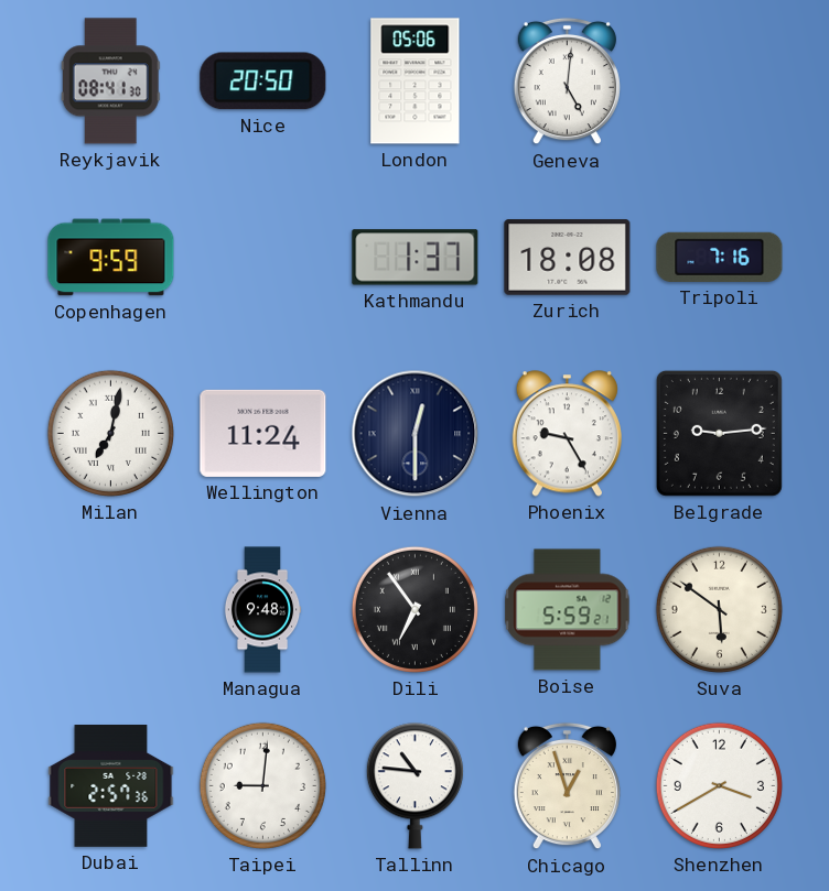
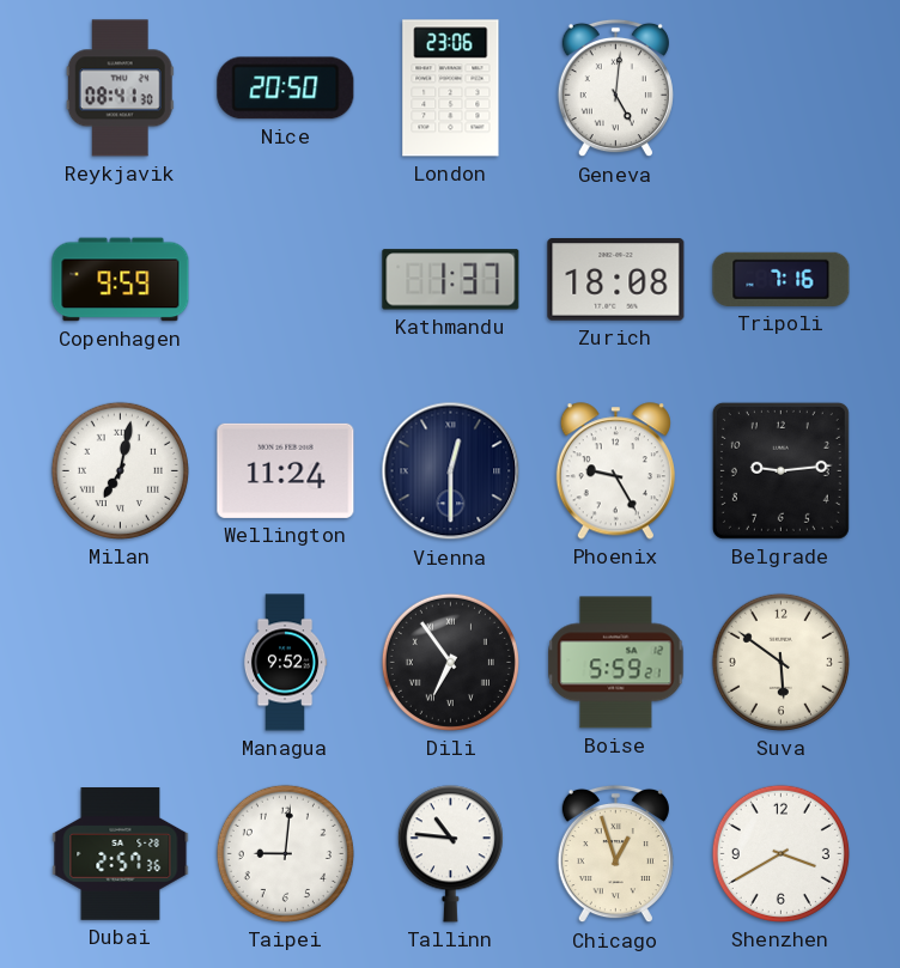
London: 05:06 -> 23:06
Managua: 9:48 -> 9:52
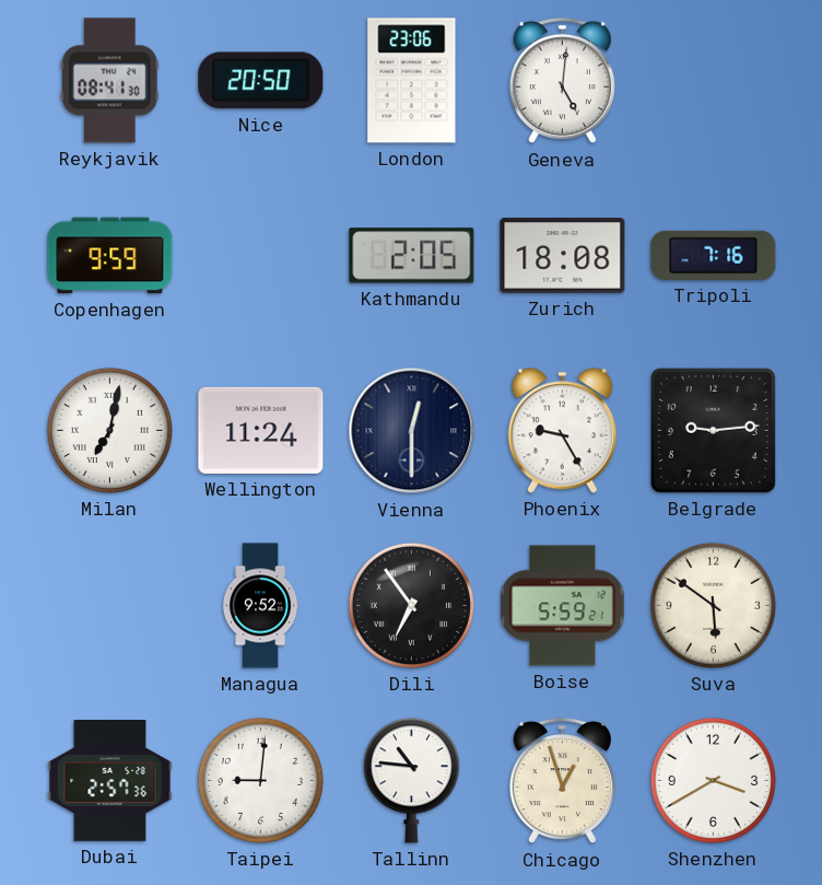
Kathmandu: 1:37 -> 2:05
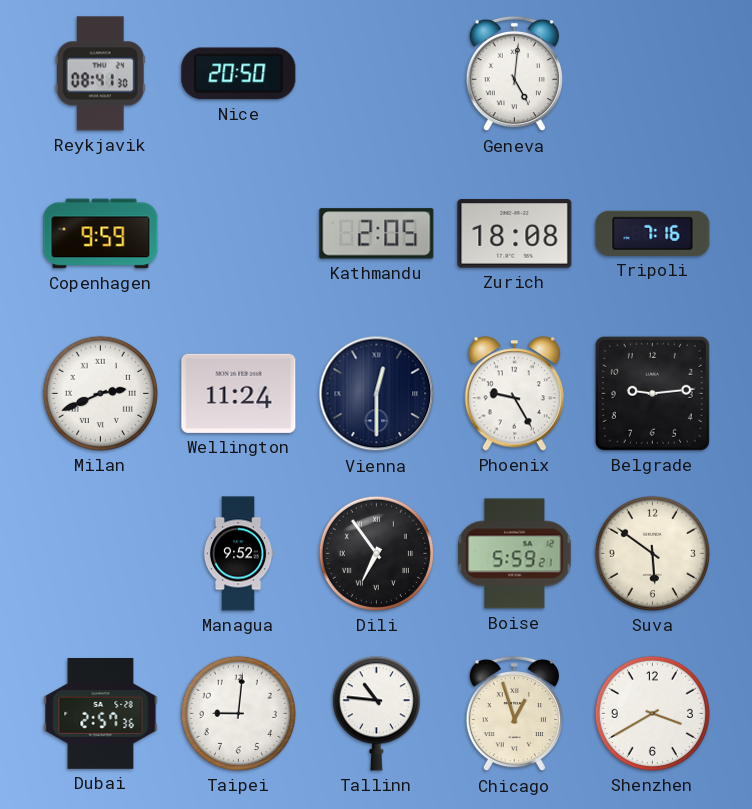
London: 23:06 -> none
Milan: 7:02 -> 2:41
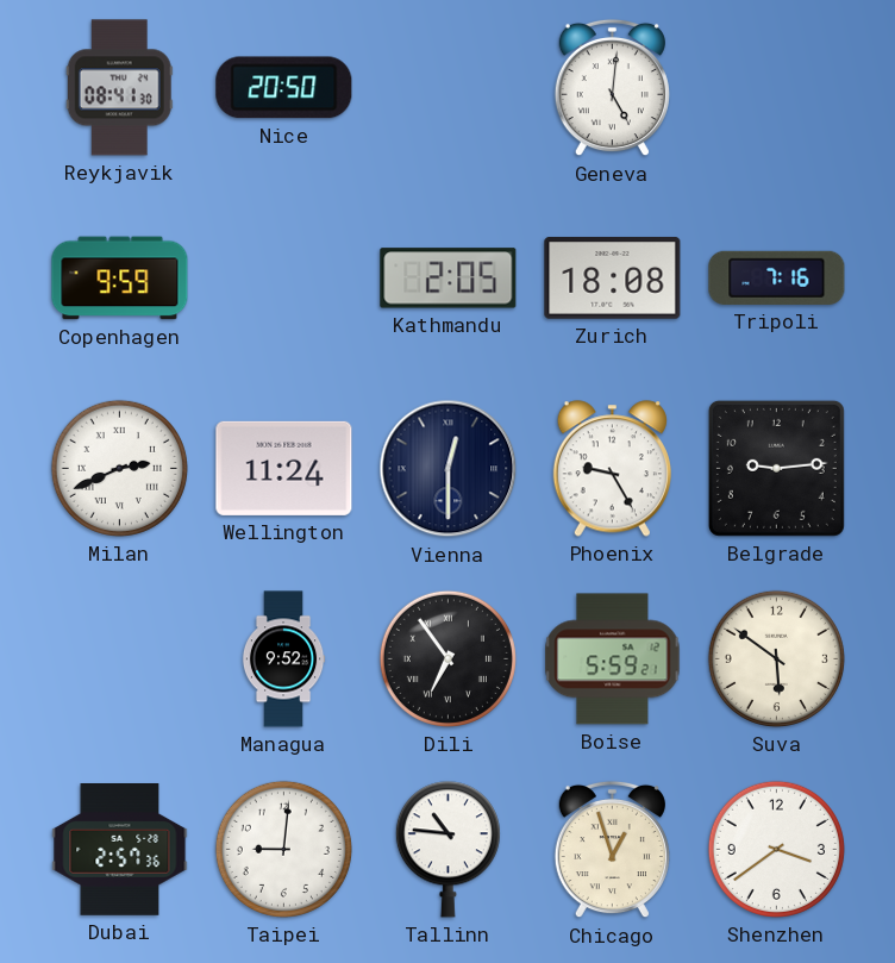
Shenzhen: 3:40 -> 3:39
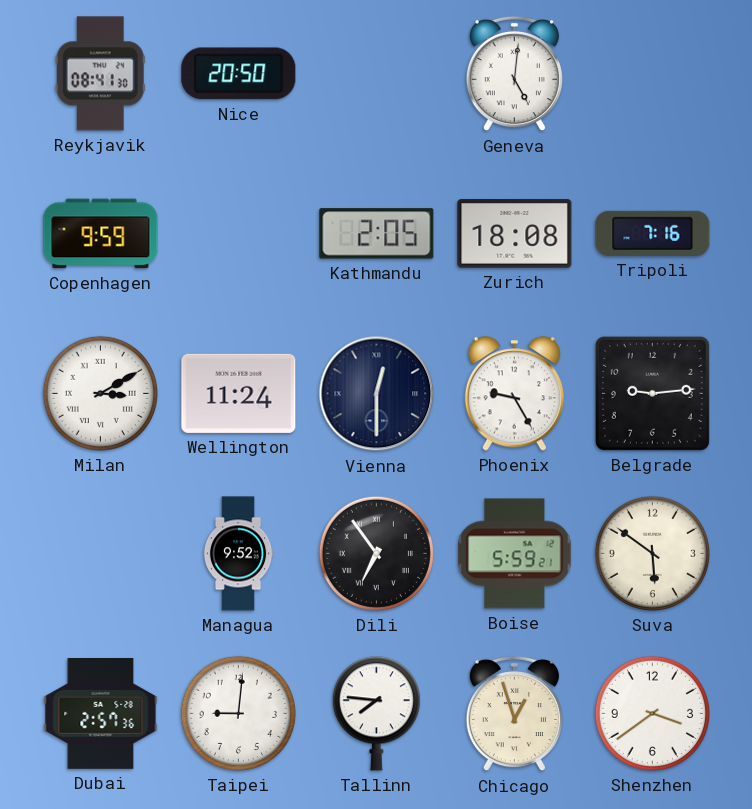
Milan: 2:41 -> 3:10
Tallinn: 10:46 -> 7:46
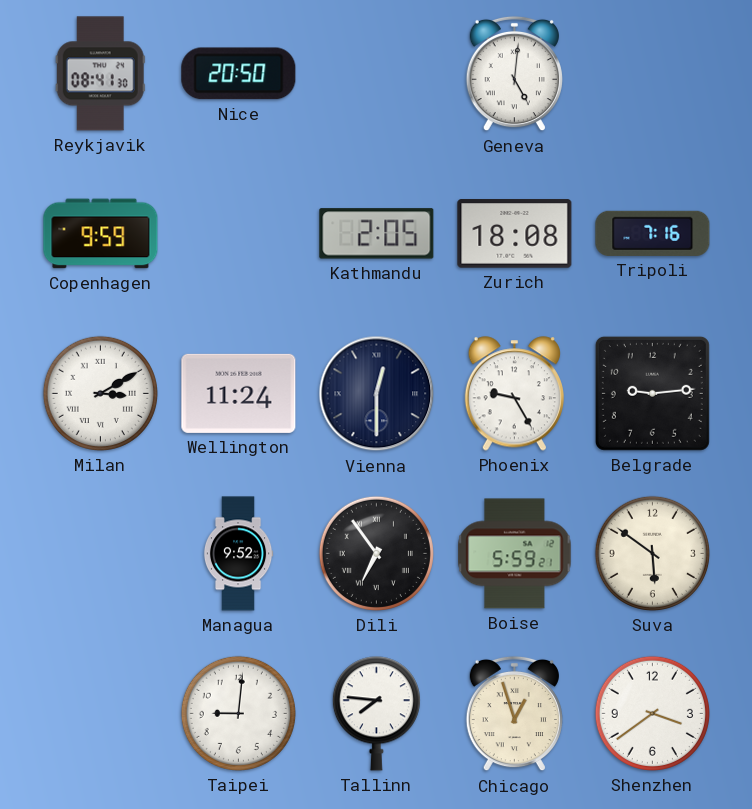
Dubai: 2:57 -> none
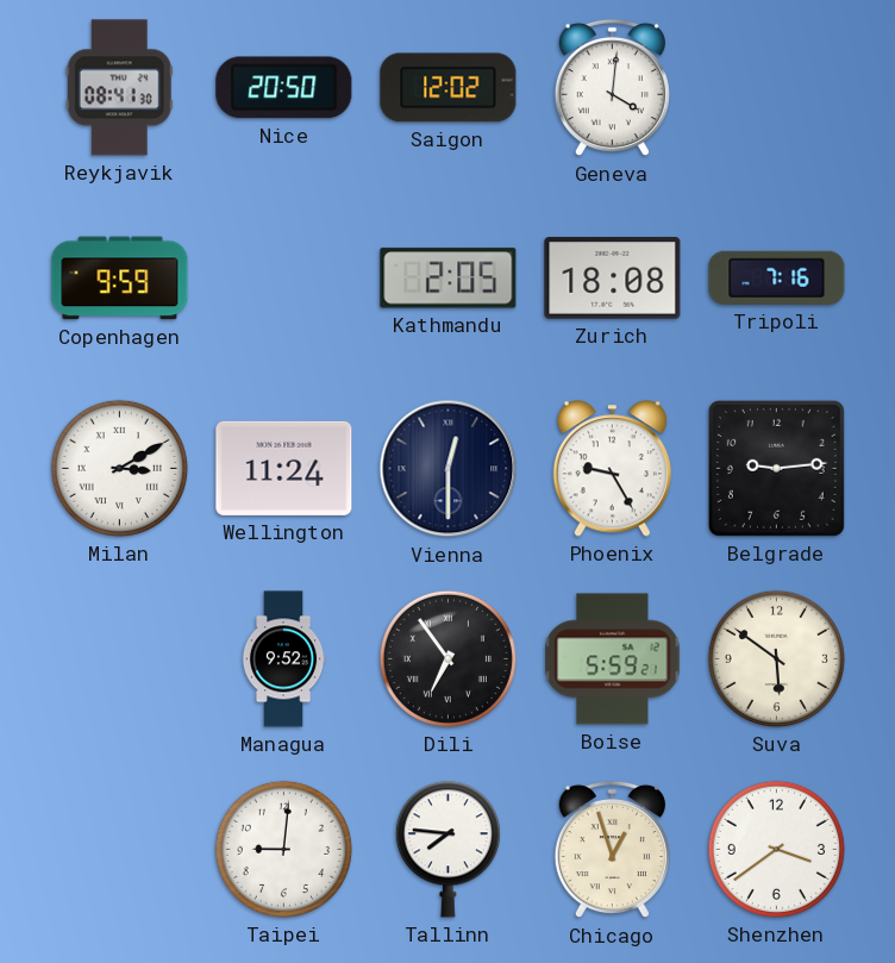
Saigon: none -> 12:02
Geneva: 5:01 -> 4:01
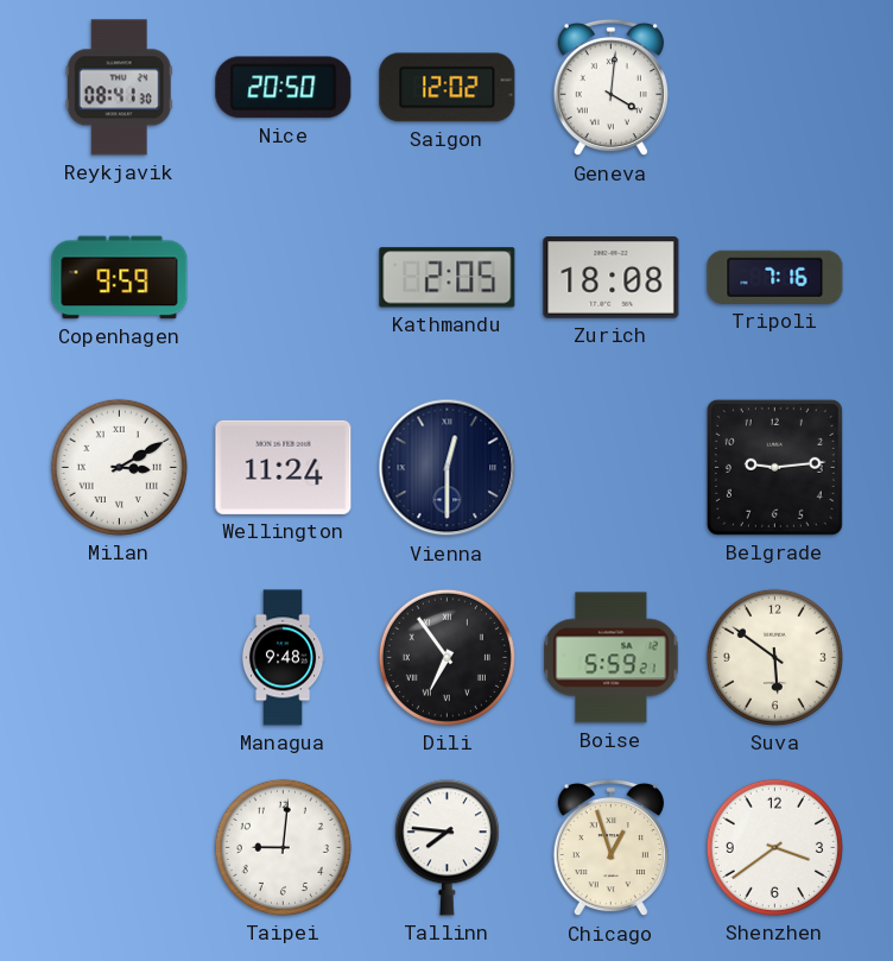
Phoenix: 9:25 -> none
Managua: 9:52 -> 9:48
